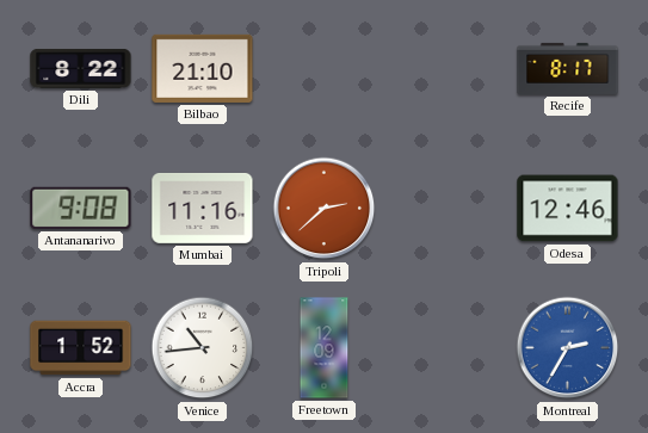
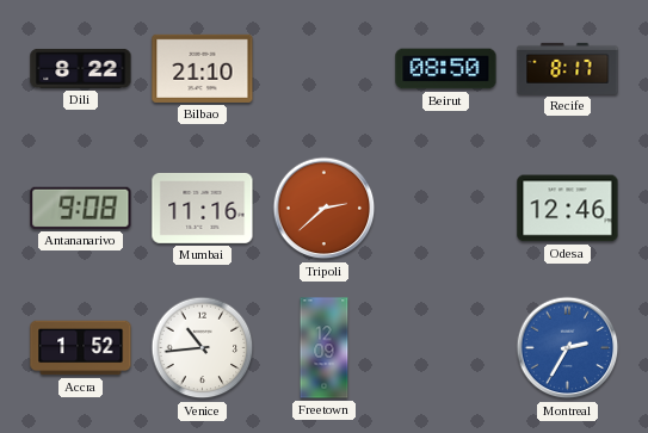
Beirut: none -> 08:50
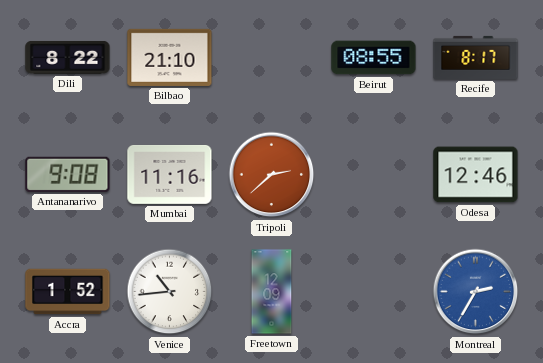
Beirut: 08:50 -> 08:55
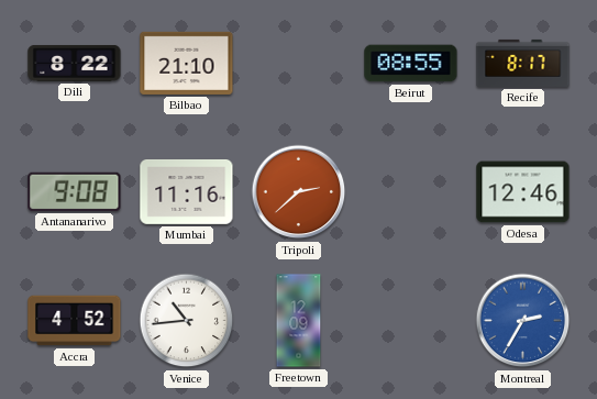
Accra: 1:52 -> 4:52
